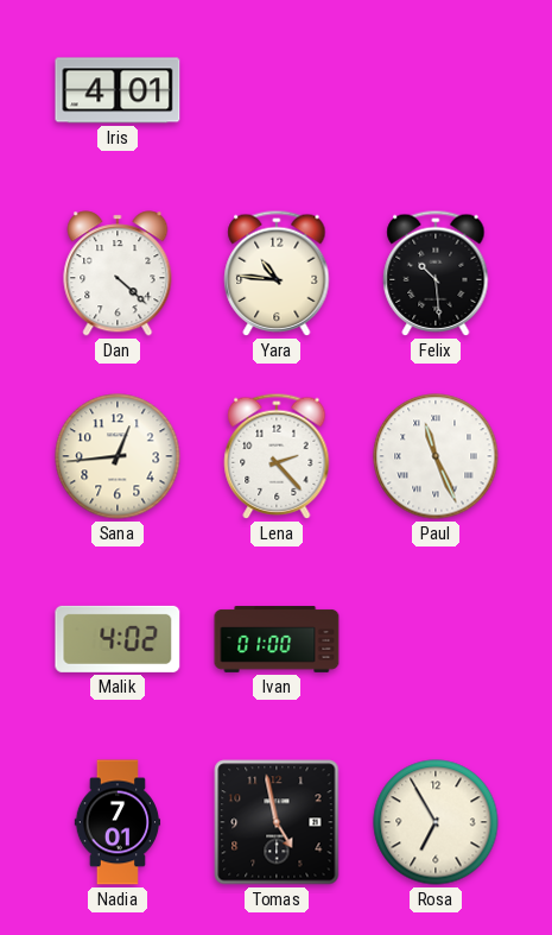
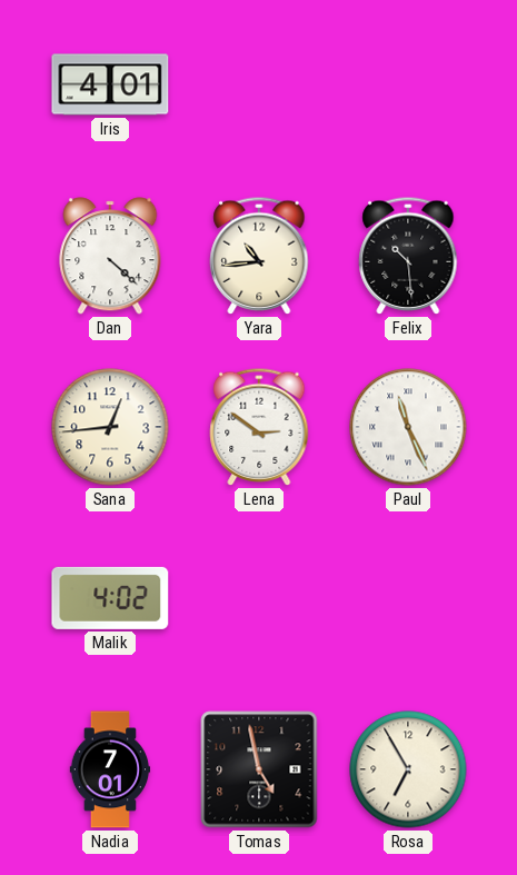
Yara: 10:46 -> 10:44
Lena: 2:23 -> 2:51
Ivan: 01:00 -> none
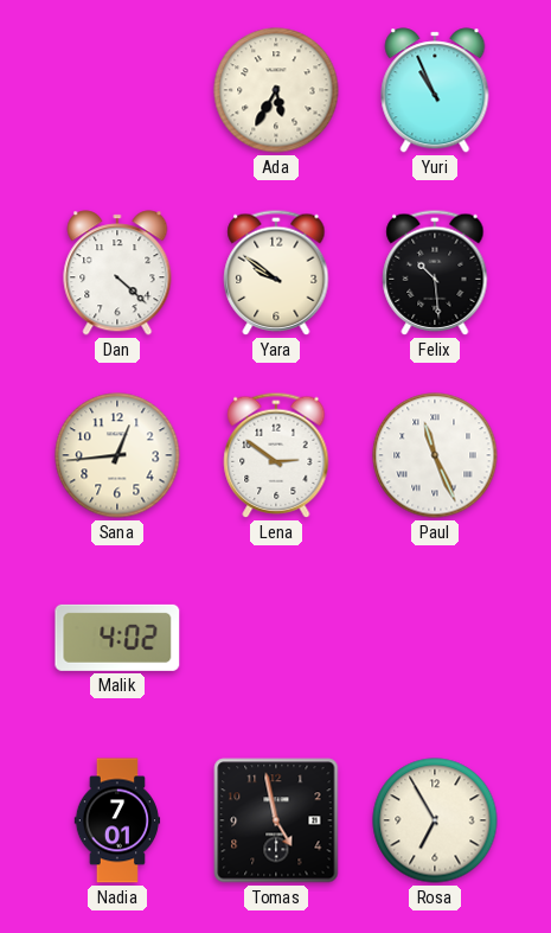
Iris: 4:01 -> none
Ada: none -> 5:35
Yuri: none -> 10:56
Yara: 10:44 -> 9:51
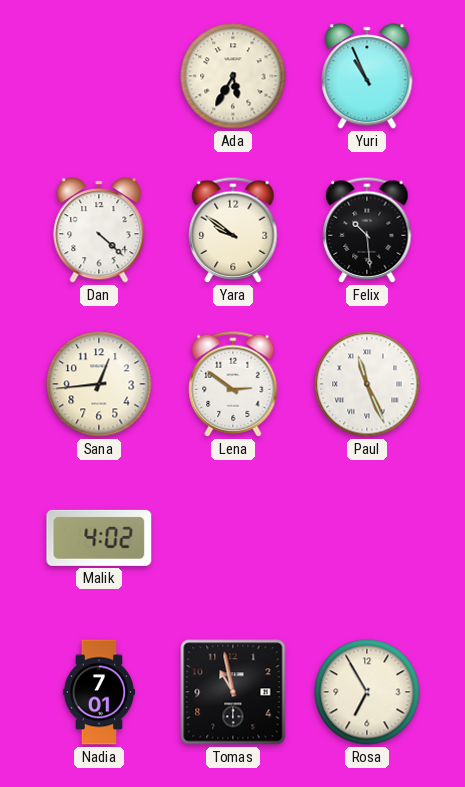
Tomas: 4:58 -> 10:58
